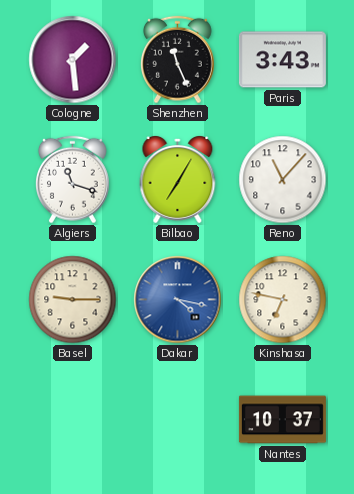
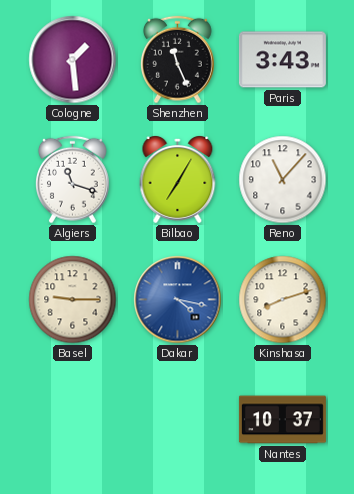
Kinshasa: 6:47 -> 8:12
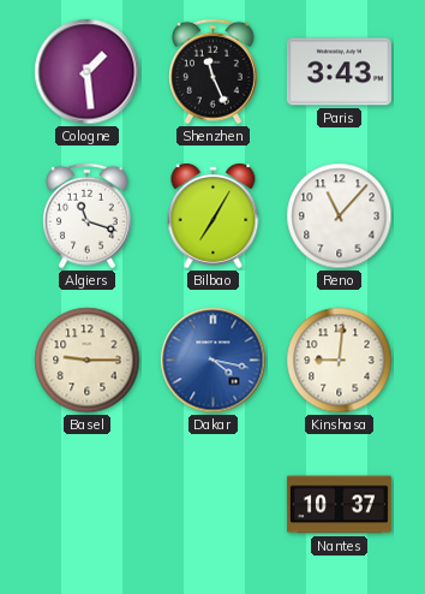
Kinshasa: 8:12 -> 9:01
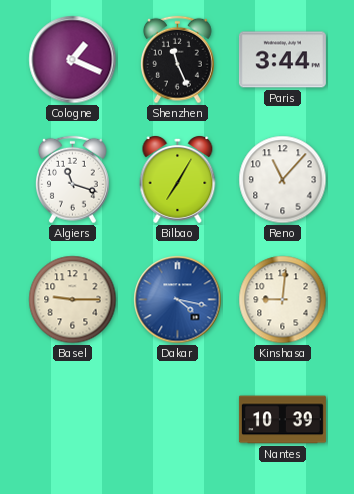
Cologne: 1:29 -> 1:19
Paris: 3:43 -> 3:44
Nantes: 10:37 -> 10:39
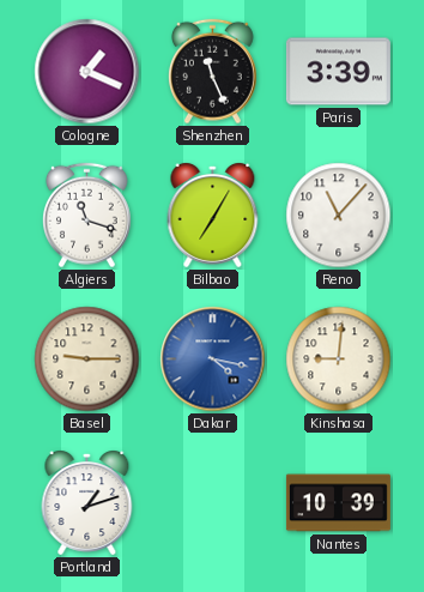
Paris: 3:44 -> 3:39
Portland: none -> 1:12
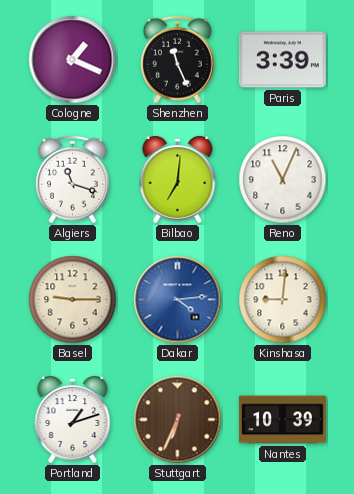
Bilbao: 7:05 -> 7:01
Reno: 11:07 -> 11:04
Dakar: 4:17 -> 4:14
Stuttgart: none -> 6:34
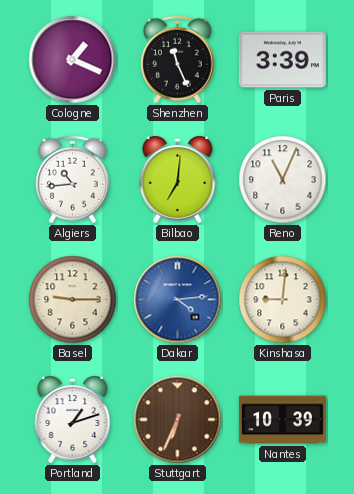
Algiers: 11:18 -> 10:44
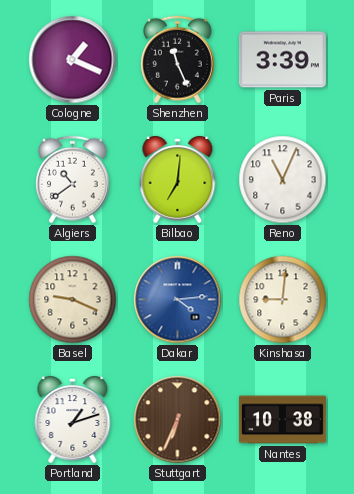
Algiers: 10:44 -> 10:39
Basel: 9:15 -> 9:19
Nantes: 10:39 -> 10:38
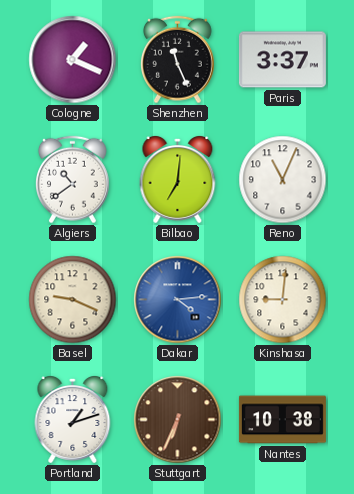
Paris: 3:39 -> 3:37
